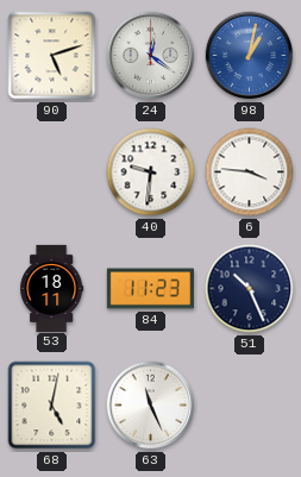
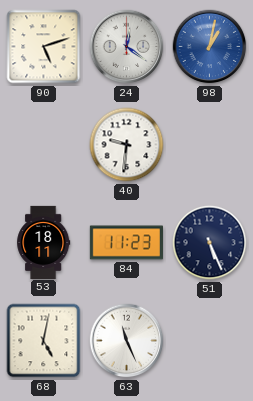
6: 3:46 -> none
51: 10:26 -> 5:26
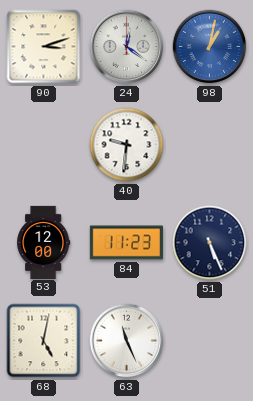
90: 5:12 -> 3:12
53: 18:11 -> 12:00
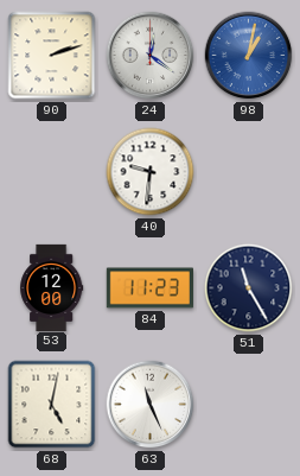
90: 3:12 -> 2:12
51: 5:26 -> 11:25
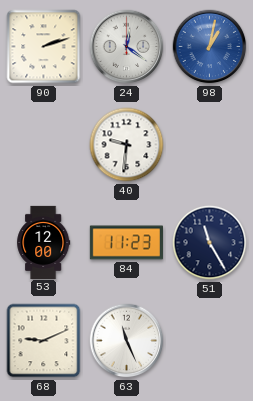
68: 5:02 -> 9:11
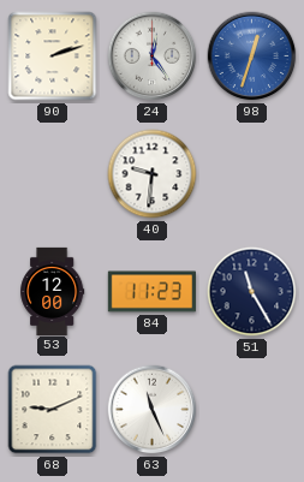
24: 12:21 -> 12:24
98: 1:02 -> 12:33
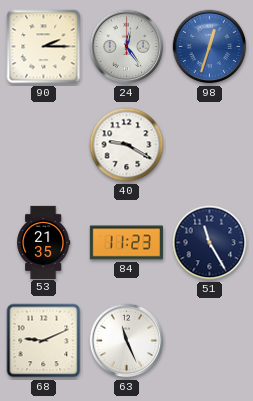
90: 2:12 -> 2:15
40: 9:31 -> 9:20
53: 12:00 -> 21:35
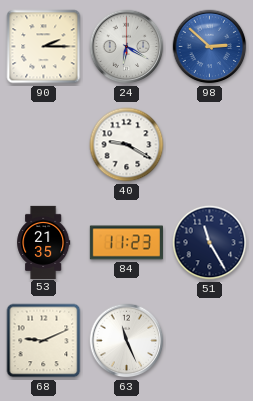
24: 12:24 -> 6:20
98: 12:33 -> 2:52
